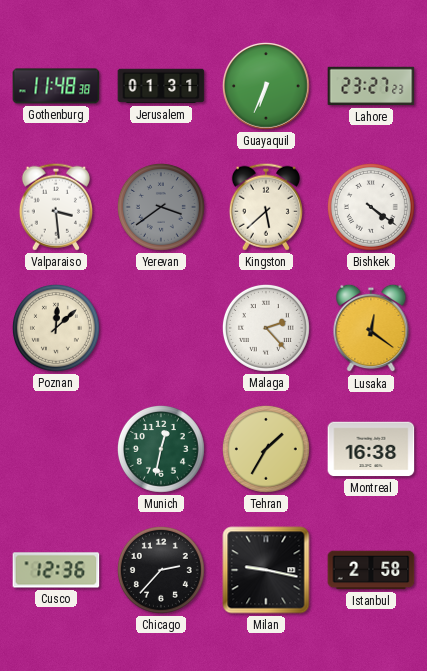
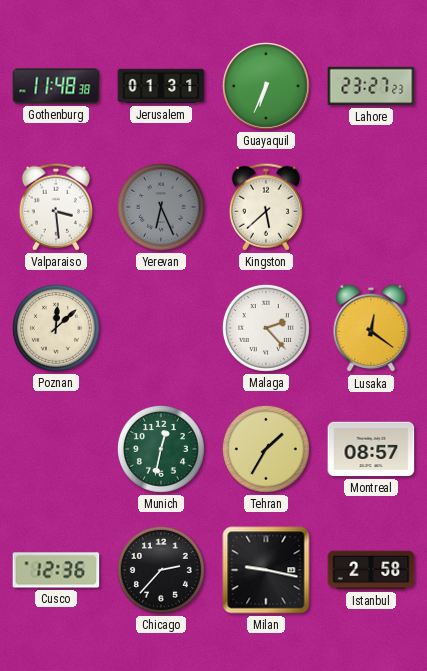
Yerevan: 3:39 -> 6:26
Bishkek: 4:21 -> none
Montreal: 16:38 -> 08:57
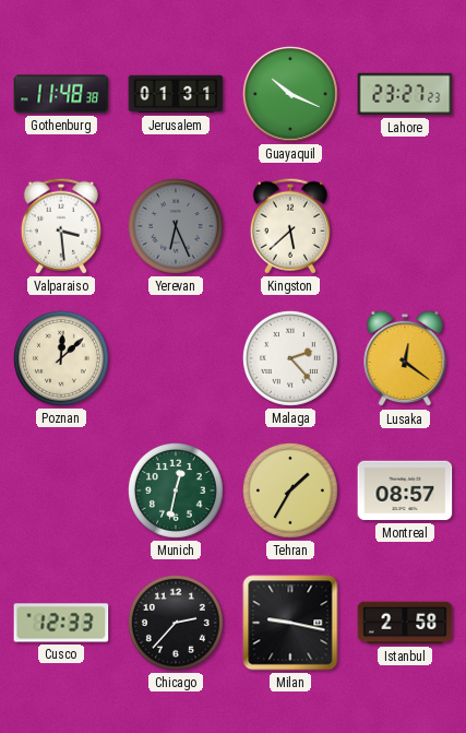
Guayaquil: 6:34 -> 10:19
Cusco: 12:36 -> 12:33
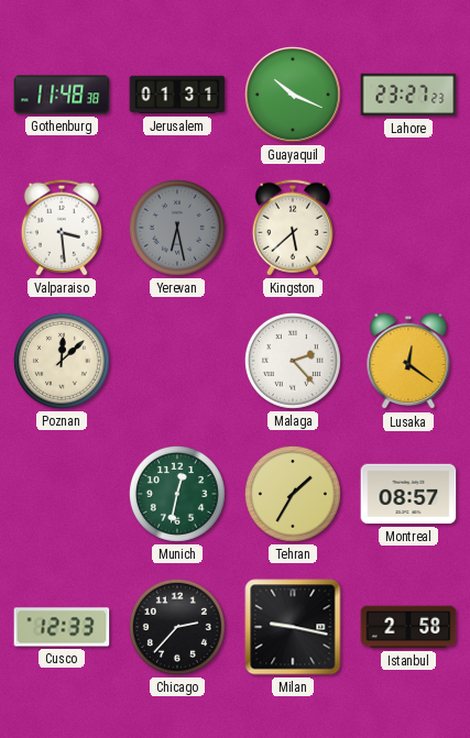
Yerevan: 6:26 -> 6:28
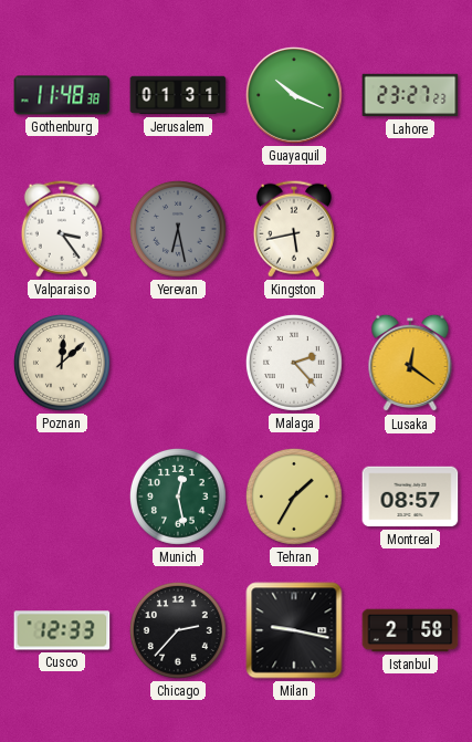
Valparaiso: 3:29 -> 3:24
Kingston: 5:38 -> 5:43
Munich: 12:32 -> 12:28
